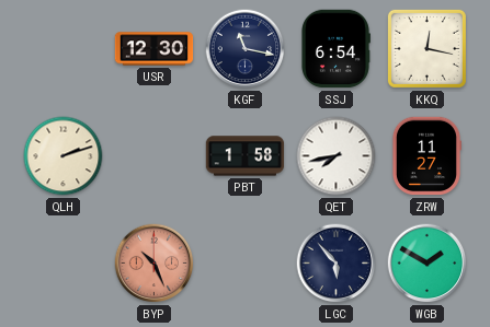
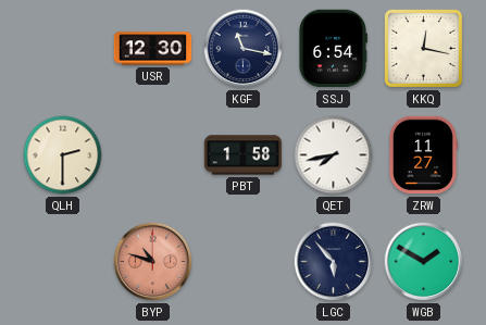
QLH: 2:12 -> 2:30
BYP: 10:26 -> 10:48
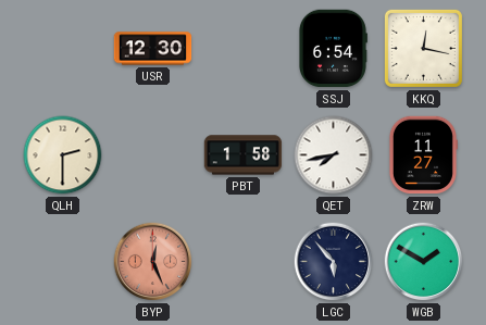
KGF: 11:17 -> none
BYP: 10:48 -> 12:26
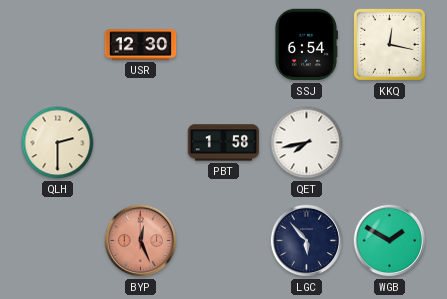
ZRW: 11:27 -> none
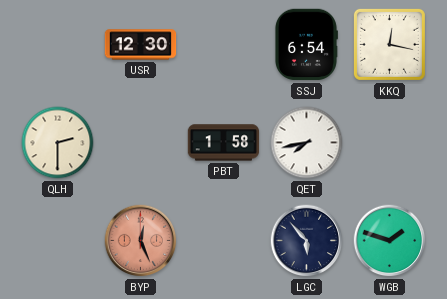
WGB: 1:50 -> 1:48
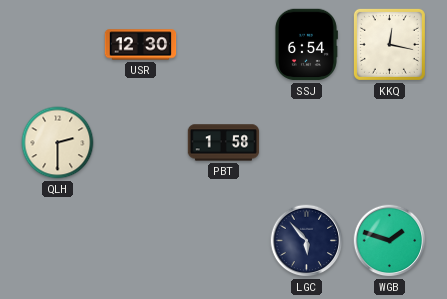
QET: 7:43 -> none
BYP: 12:26 -> none
